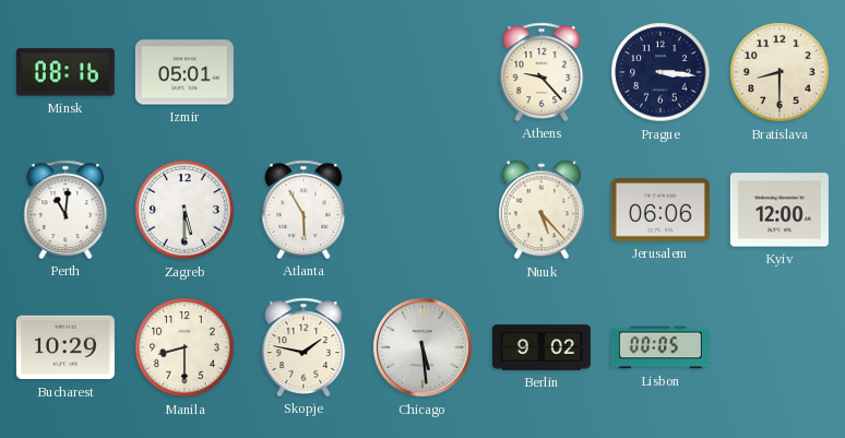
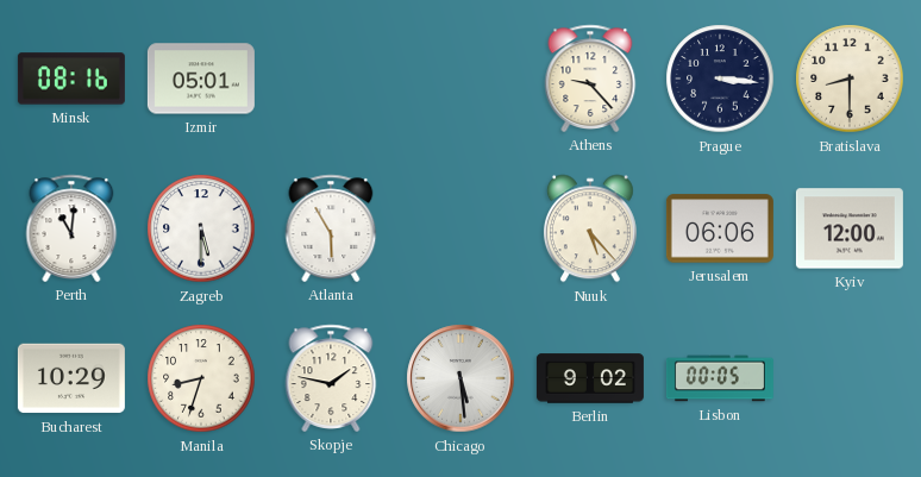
Manila: 8:30 -> 8:33
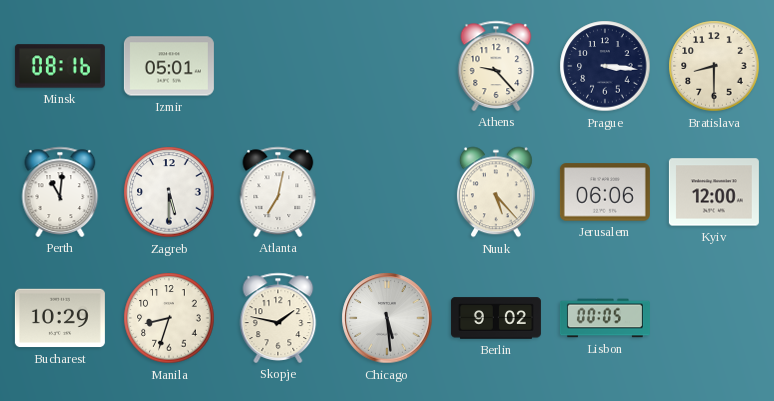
Atlanta: 5:55 -> 7:02
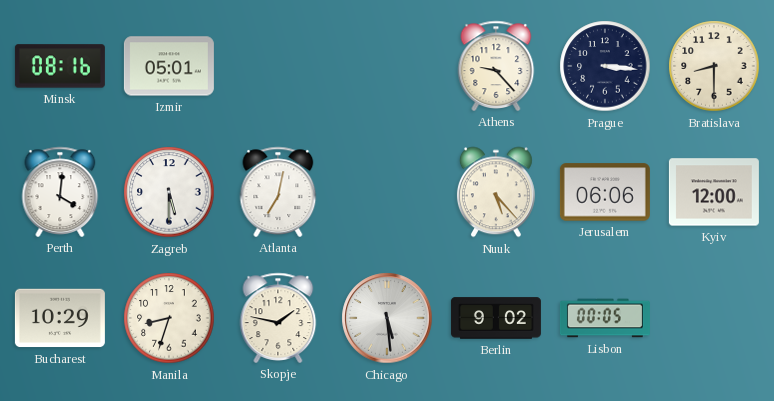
Perth: 11:01 -> 4:01
